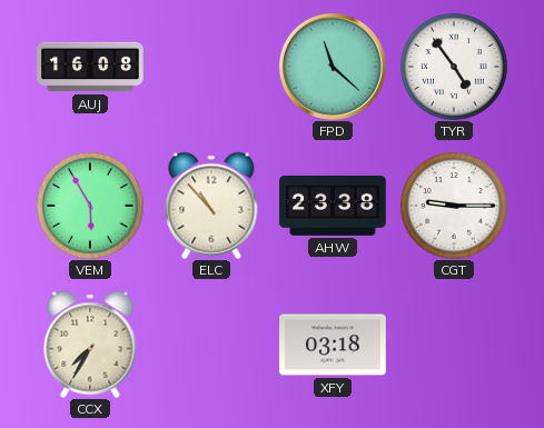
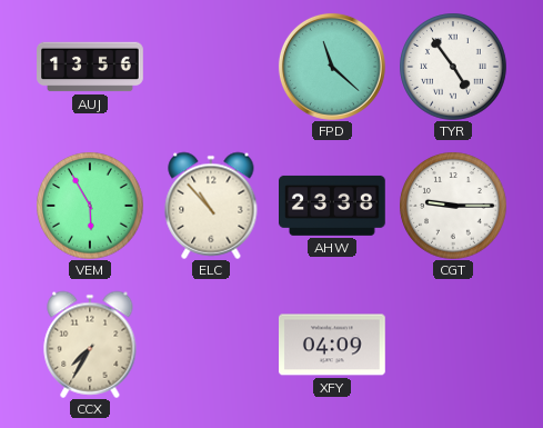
AUJ: 16:08 -> 13:56
XFY: 03:18 -> 04:09
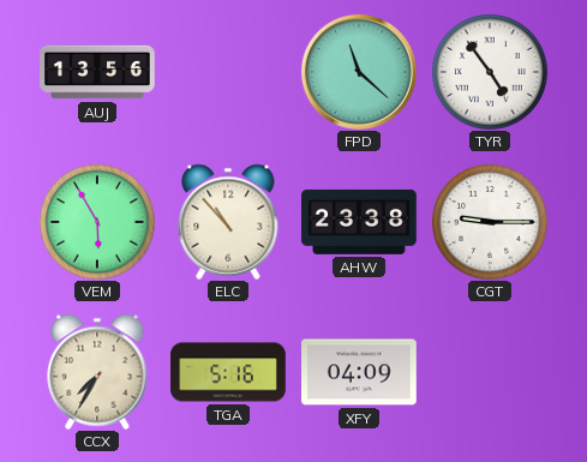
TGA: none -> 5:16
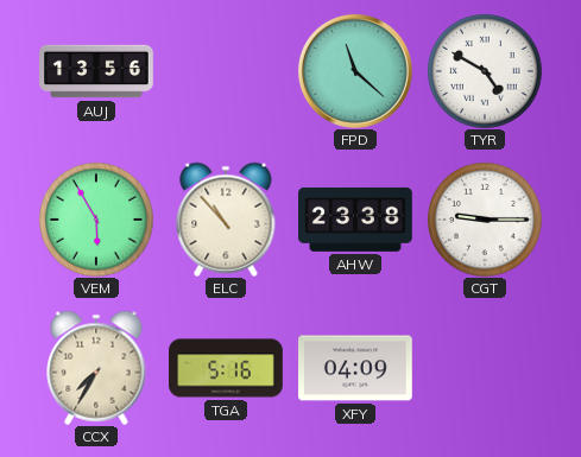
TYR: 4:54 -> 4:50
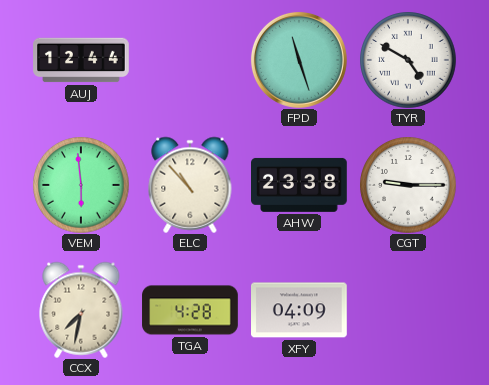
AUJ: 13:56 -> 12:44
FPD: 11:22 -> 11:27
VEM: 5:55 -> 5:59
CCX: 7:35 -> 7:32
TGA: 5:16 -> 4:28
